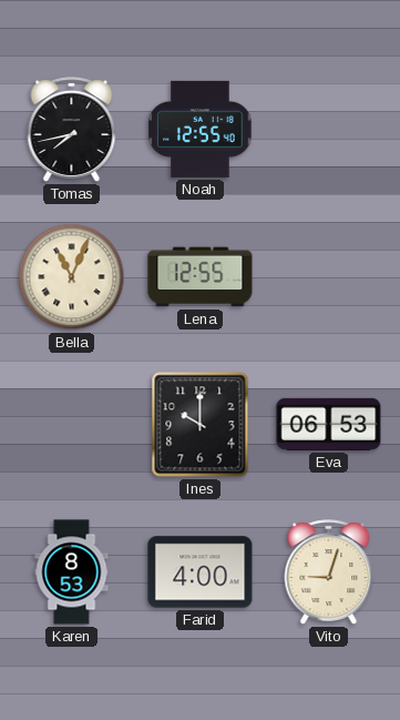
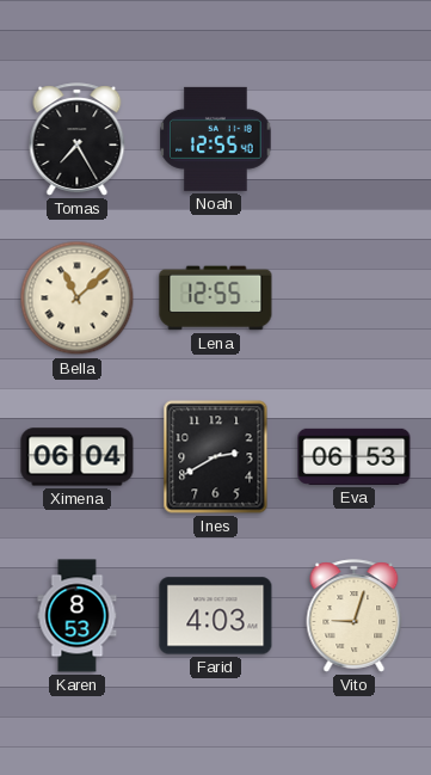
Tomas: 7:43 -> 7:25
Bella: 11:04 -> 11:08
Ximena: none -> 06:04
Ines: 10:00 -> 2:40
Farid: 4:00 -> 4:03
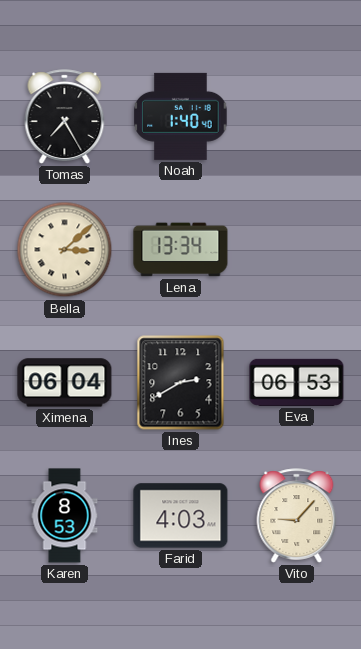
Noah: 12:55 -> 1:40
Bella: 11:08 -> 3:08
Lena: 12:55 -> 13:34
Vito: 9:03 -> 9:07
